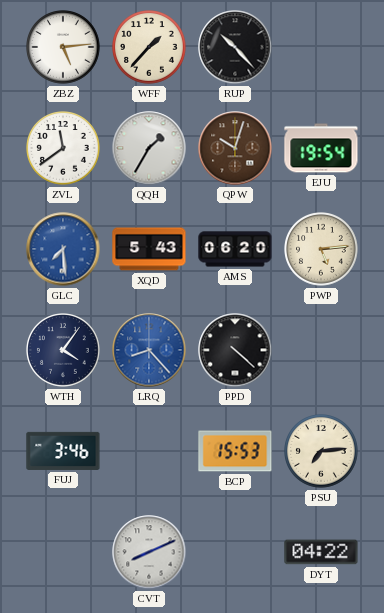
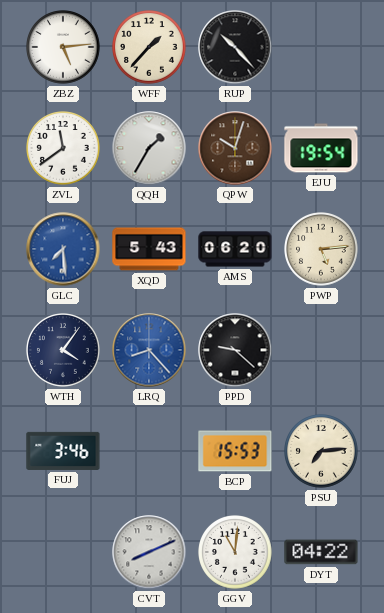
PPD: 4:22 -> 9:22
GGV: none -> 11:01
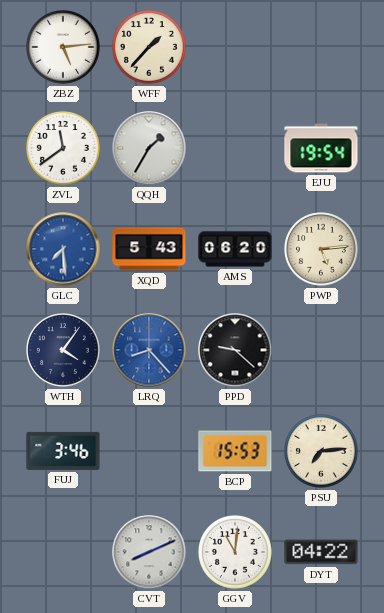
RUP: 10:23 -> none
QPW: 10:03 -> none
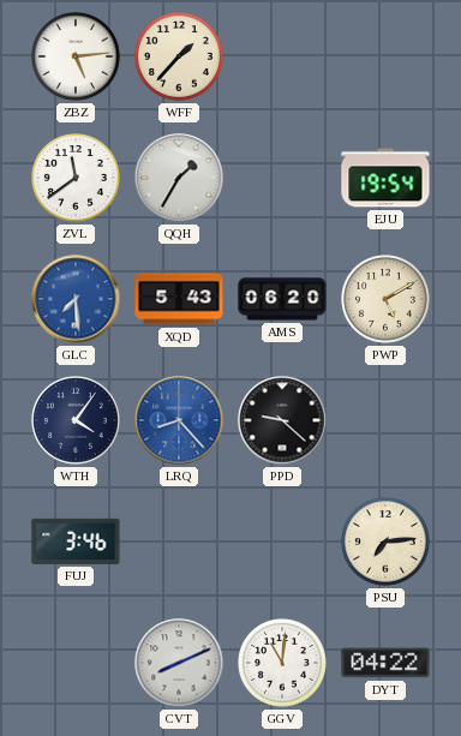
PWP: 5:14 -> 5:10
BCP: 15:53 -> none
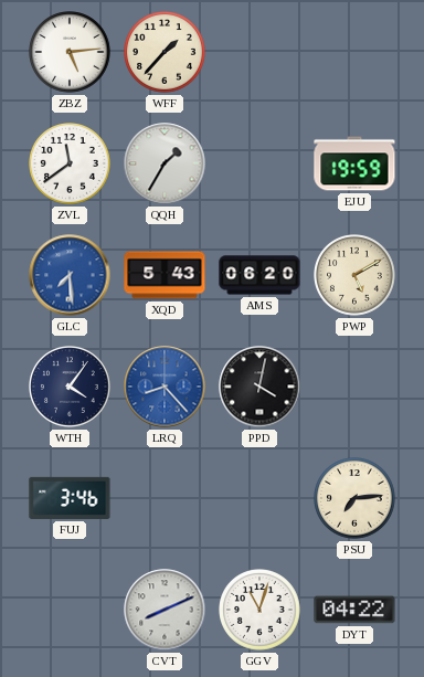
EJU: 19:54 -> 19:59
PPD: 9:22 -> 4:02
GGV: 11:01 -> 11:03
